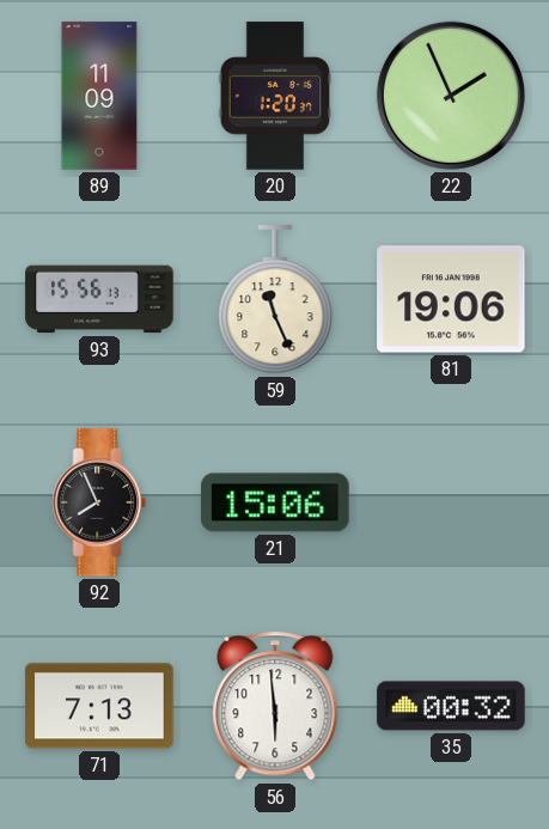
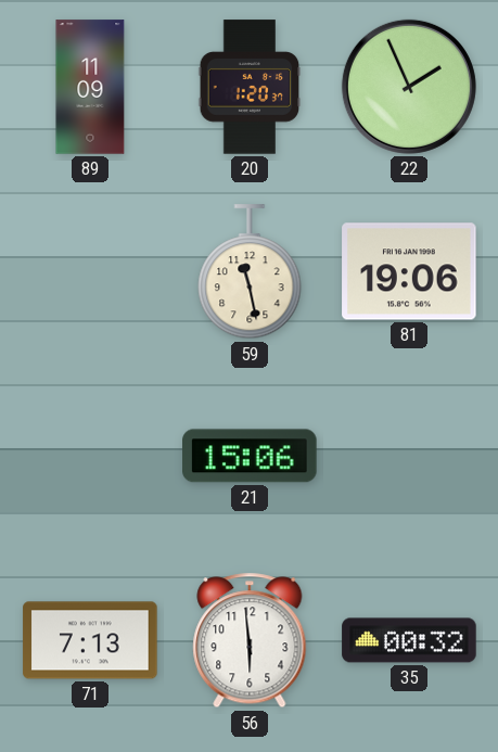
93: 15:56 -> none
59: 11:26 -> 11:28
92: 7:56 -> none
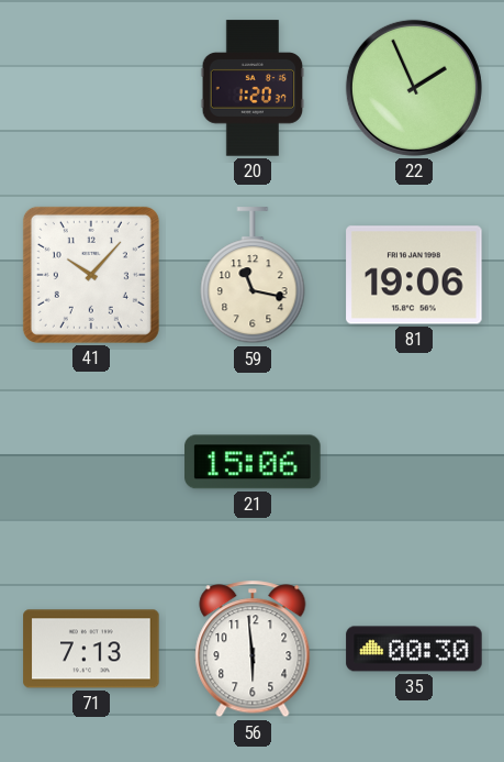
89: 11:09 -> none
41: none -> 10:07
59: 11:28 -> 11:17
35: 00:32 -> 00:30
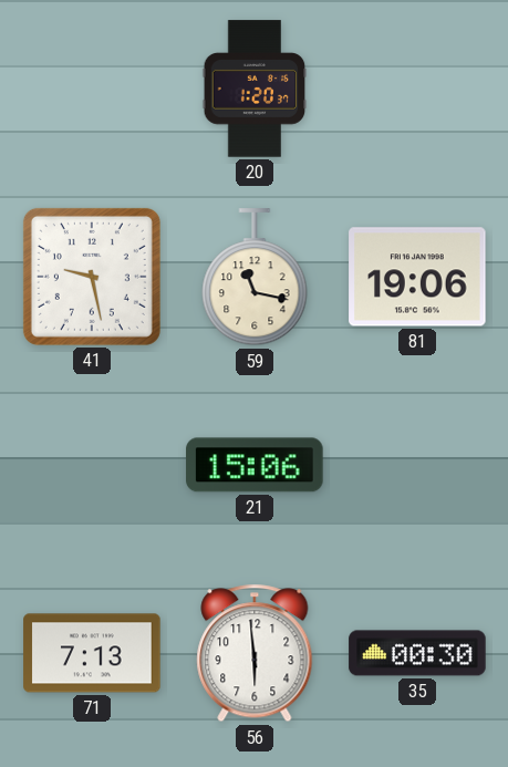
22: 1:56 -> none
41: 10:07 -> 9:28
